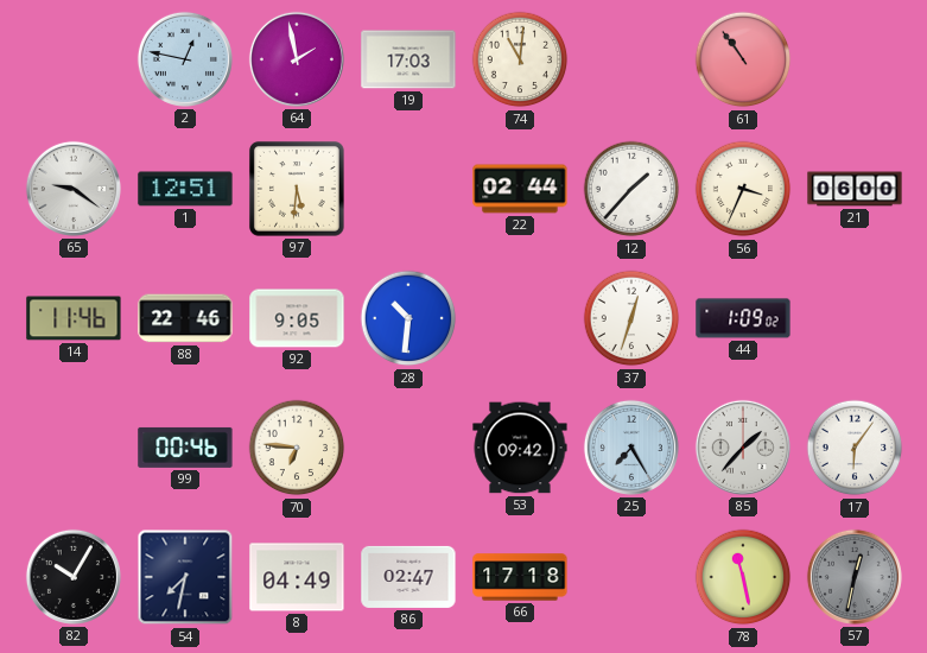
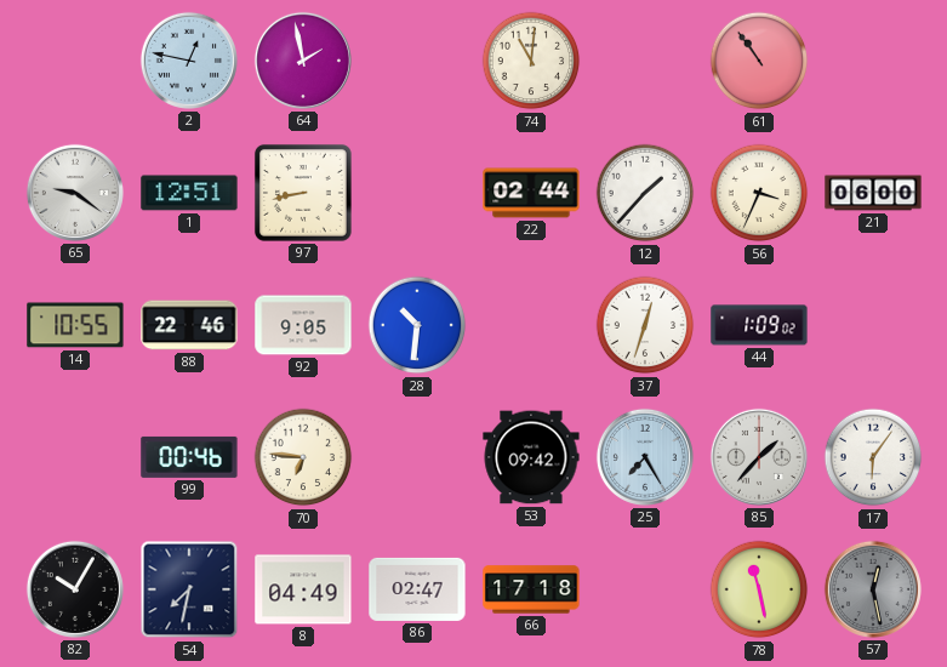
19: 17:03 -> none
97: 5:31 -> 8:43
14: 11:46 -> 10:55
57: 12:32 -> 12:28
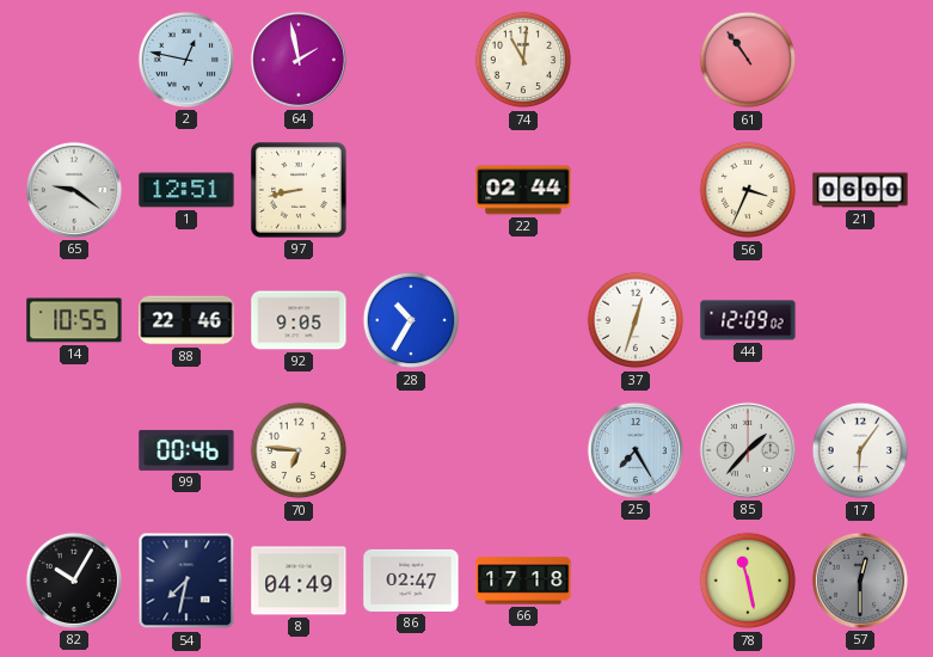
12: 1:37 -> none
28: 10:31 -> 10:35
44: 1:09 -> 12:09
53: 09:42 -> none
57: 12:28 -> 12:30
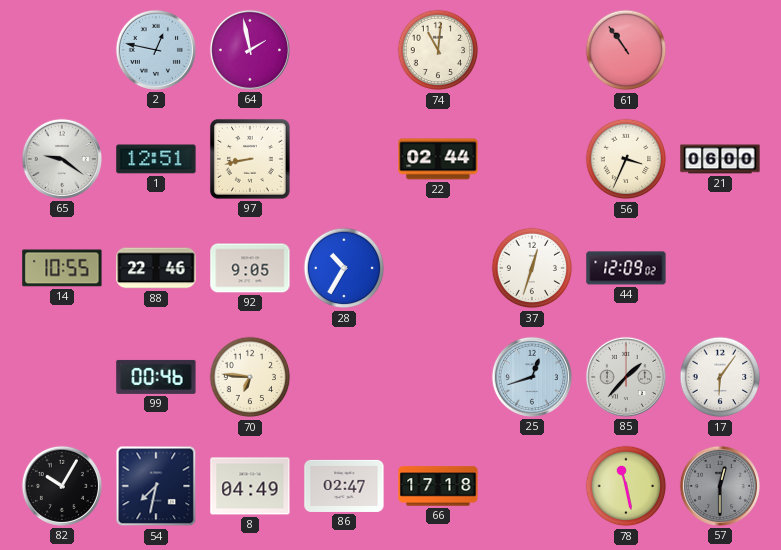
25: 7:25 -> 12:42
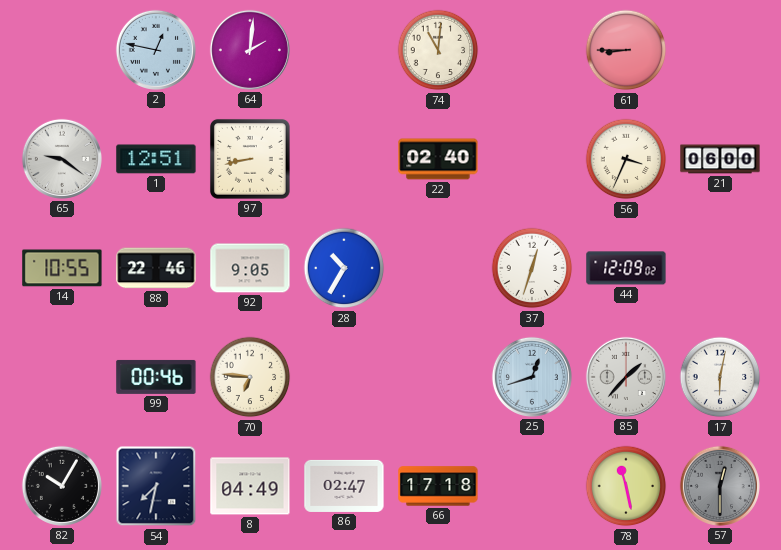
64: 1:58 -> 2:01
61: 10:54 -> 8:45
22: 02:44 -> 02:40
17: 6:06 -> 6:02
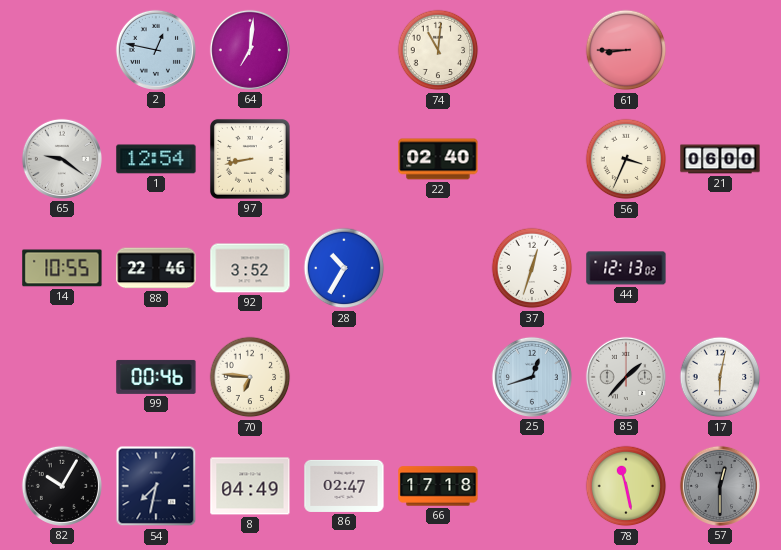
64: 2:01 -> 7:01
1: 12:51 -> 12:54
92: 9:05 -> 3:52
44: 12:09 -> 12:13
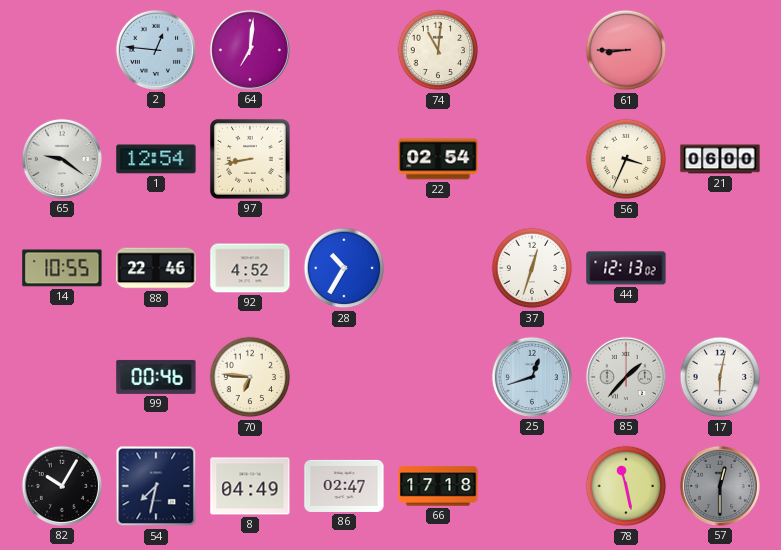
2: 12:47 -> 12:46
22: 02:40 -> 02:54
92: 3:52 -> 4:52
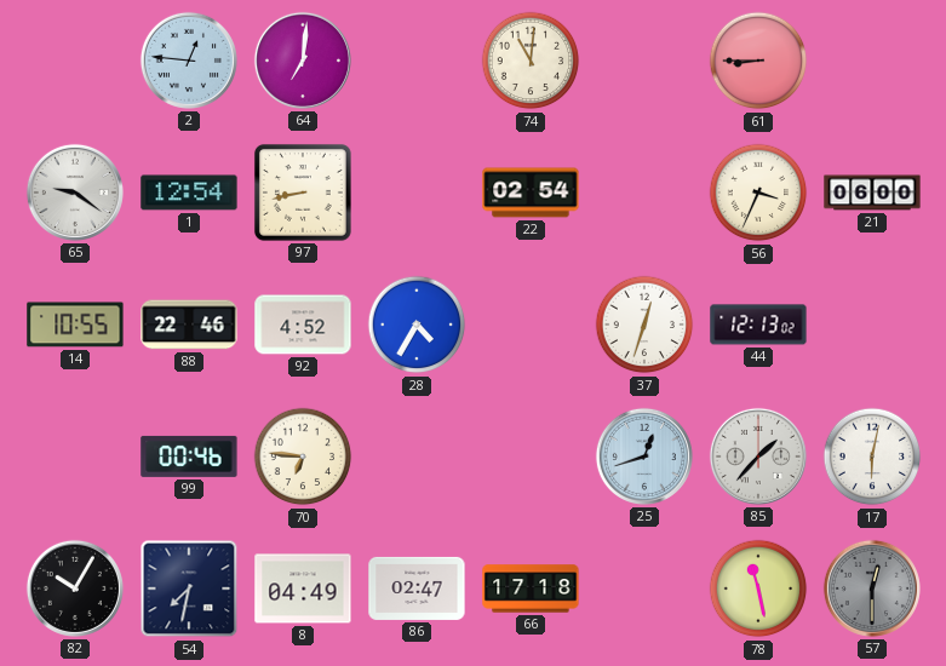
28: 10:35 -> 4:35
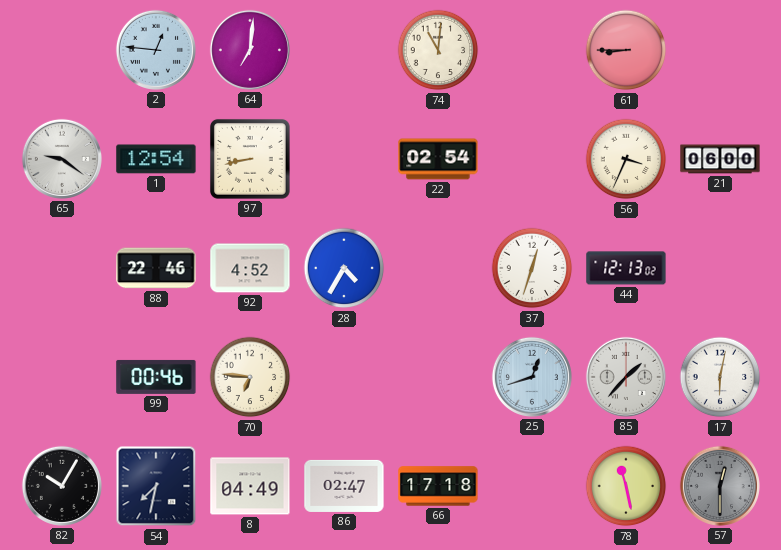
14: 10:55 -> none
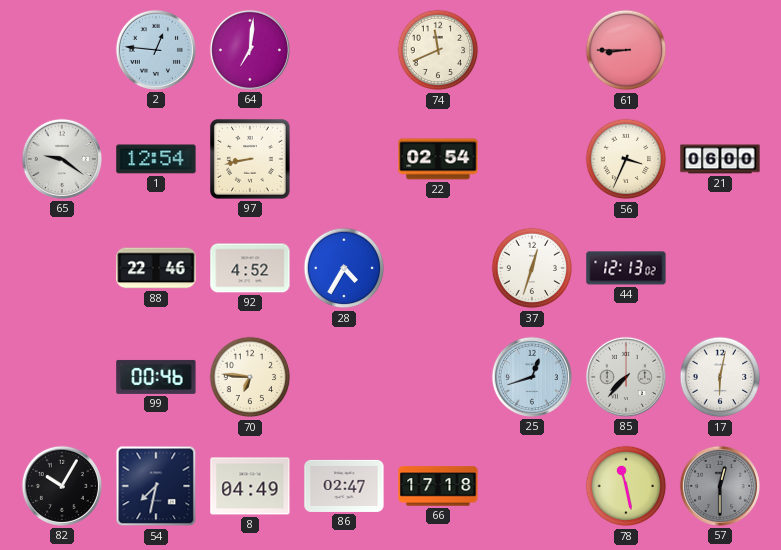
74: 11:01 -> 11:41
85: 1:37 -> 7:37
